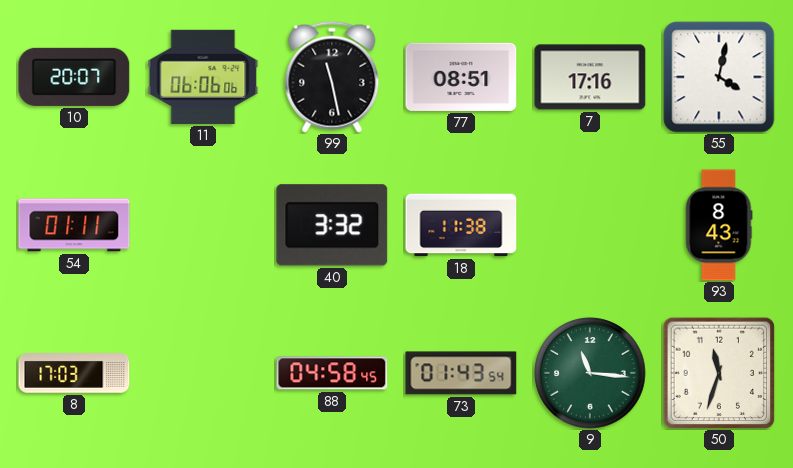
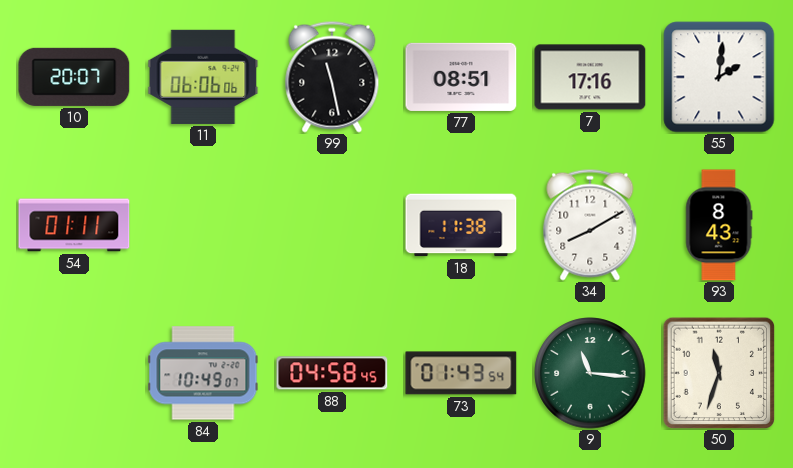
55: 4:02 -> 2:01
40: 3:32 -> none
34: none -> 8:10
8: 17:03 -> none
84: none -> 10:49
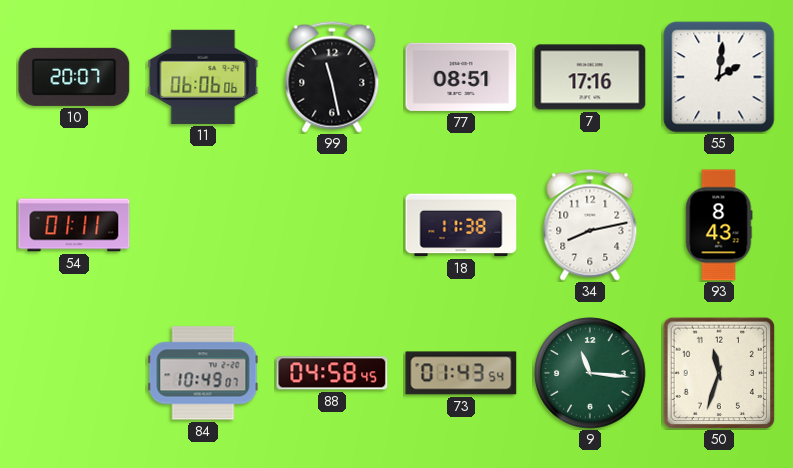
34: 8:10 -> 8:13
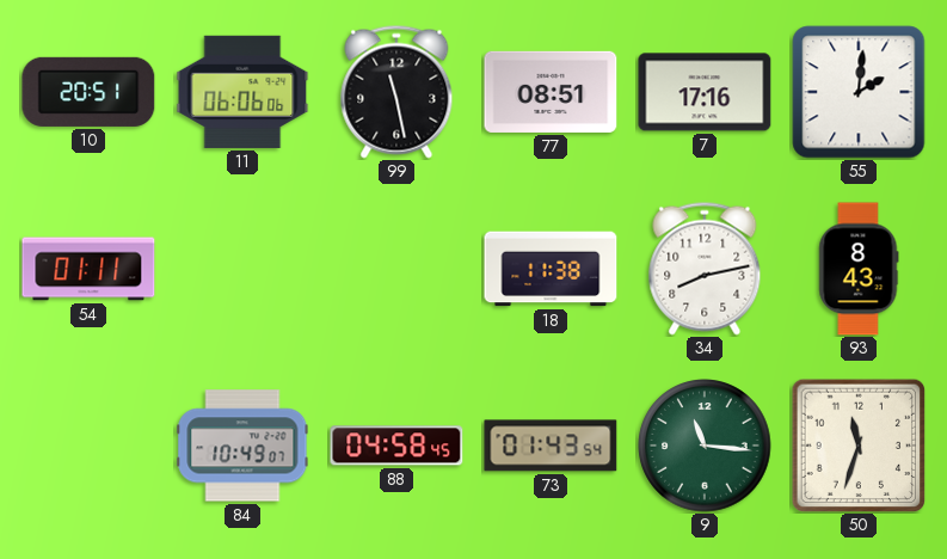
10: 20:07 -> 20:51
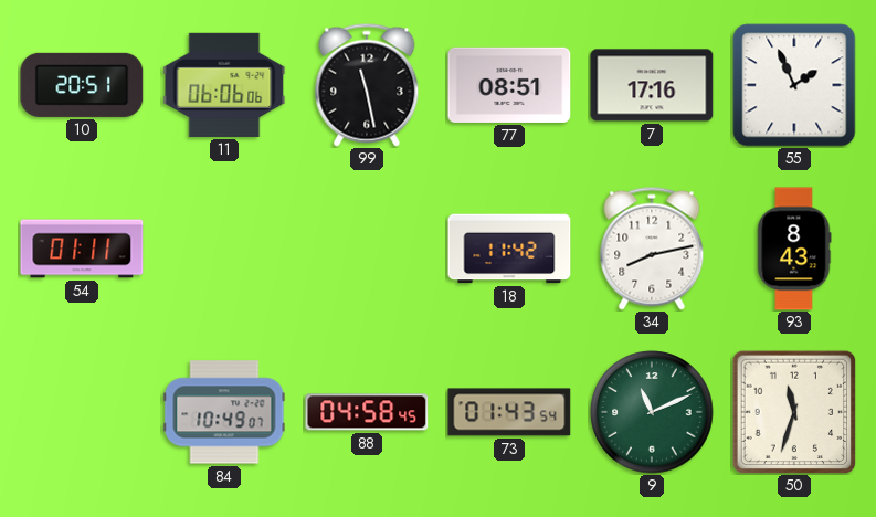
55: 2:01 -> 1:56
18: 11:38 -> 11:42
9: 11:16 -> 11:11
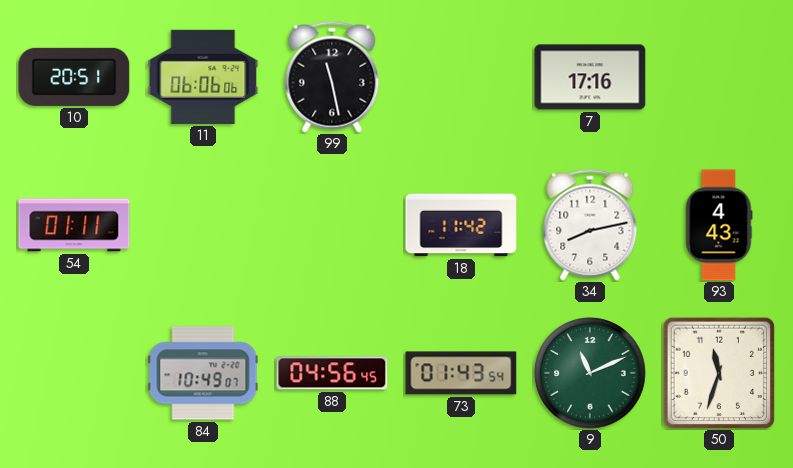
77: 08:51 -> none
55: 1:56 -> none
93: 8:43 -> 4:43
88: 04:58 -> 04:56
